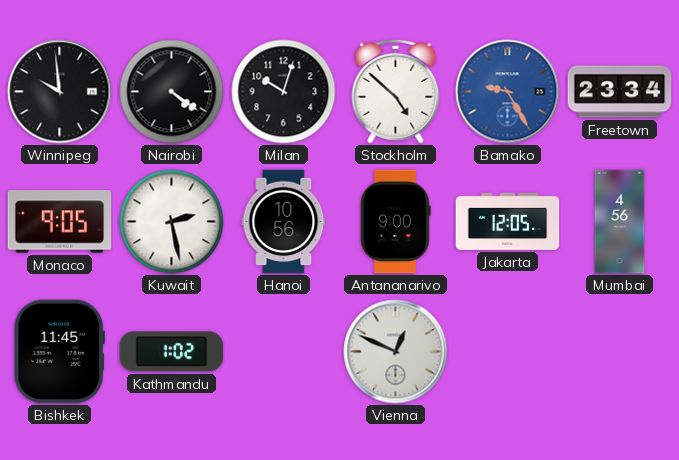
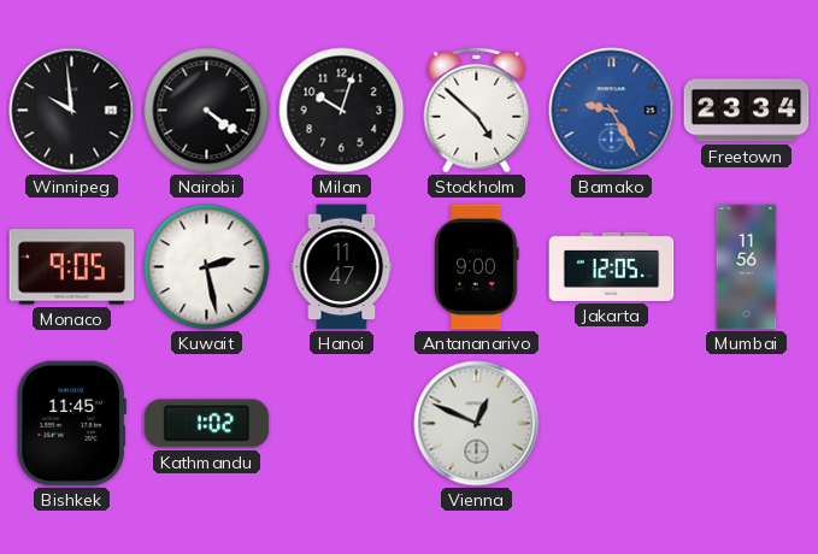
Hanoi: 10:56 -> 11:47
Mumbai: 4:56 -> 11:56
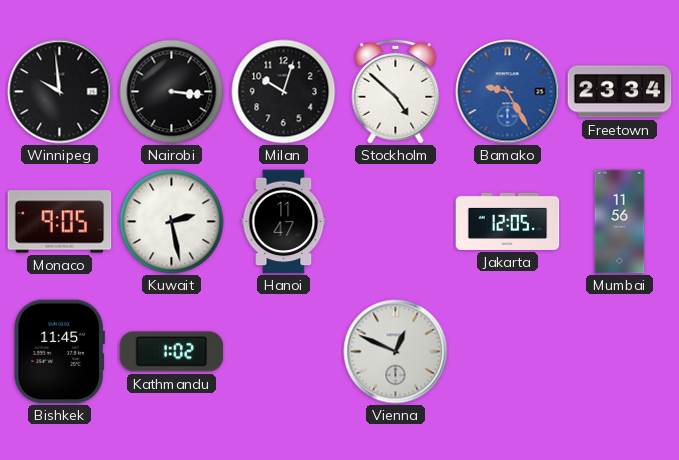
Nairobi: 4:21 -> 3:16
Antananarivo: 9:00 -> none
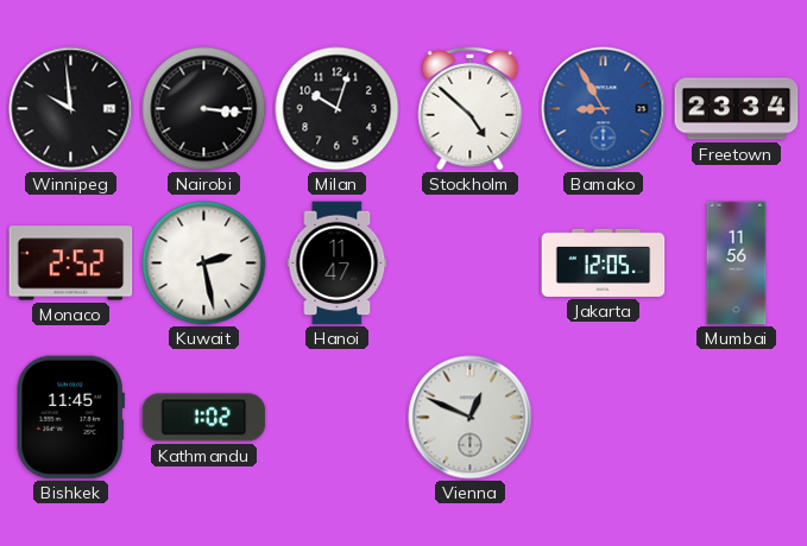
Bamako: 9:25 -> 8:55
Monaco: 9:05 -> 2:52
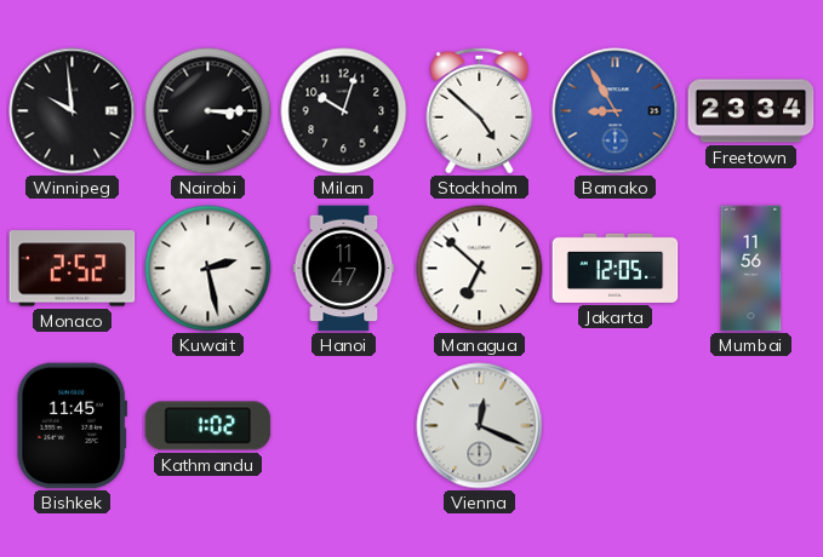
Nairobi: 3:16 -> 3:15
Managua: none -> 6:52
Vienna: 12:49 -> 12:19
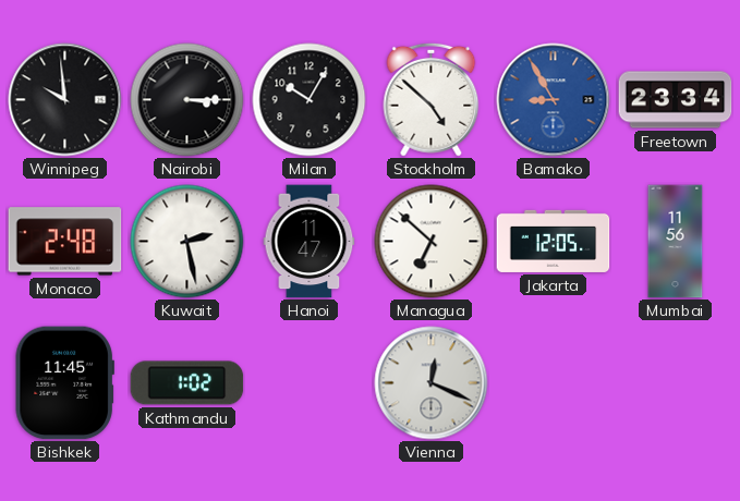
Milan: 10:03 -> 10:05
Monaco: 2:52 -> 2:48
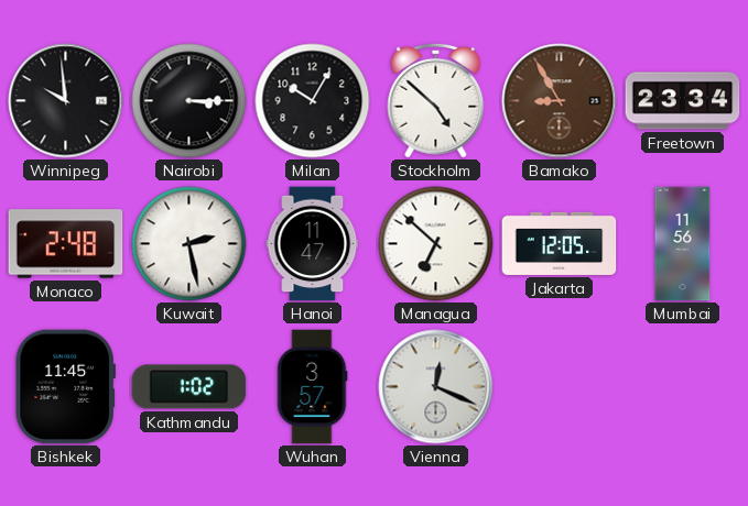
Bamako dial: blue -> brown
Wuhan: none -> 3:57
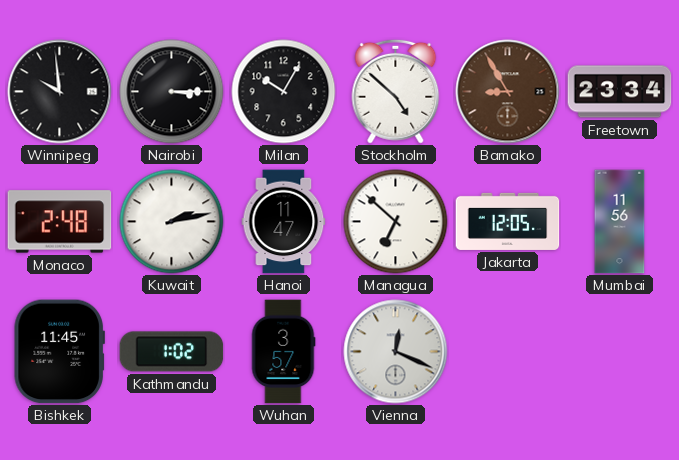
Kuwait: 2:28 -> 2:13
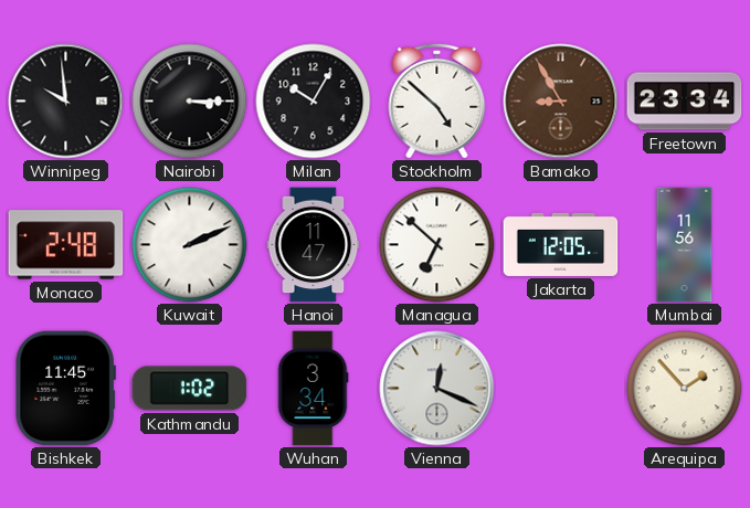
Kuwait: 2:13 -> 2:11
Wuhan: 3:57 -> 3:34
Arequipa: none -> 1:53
